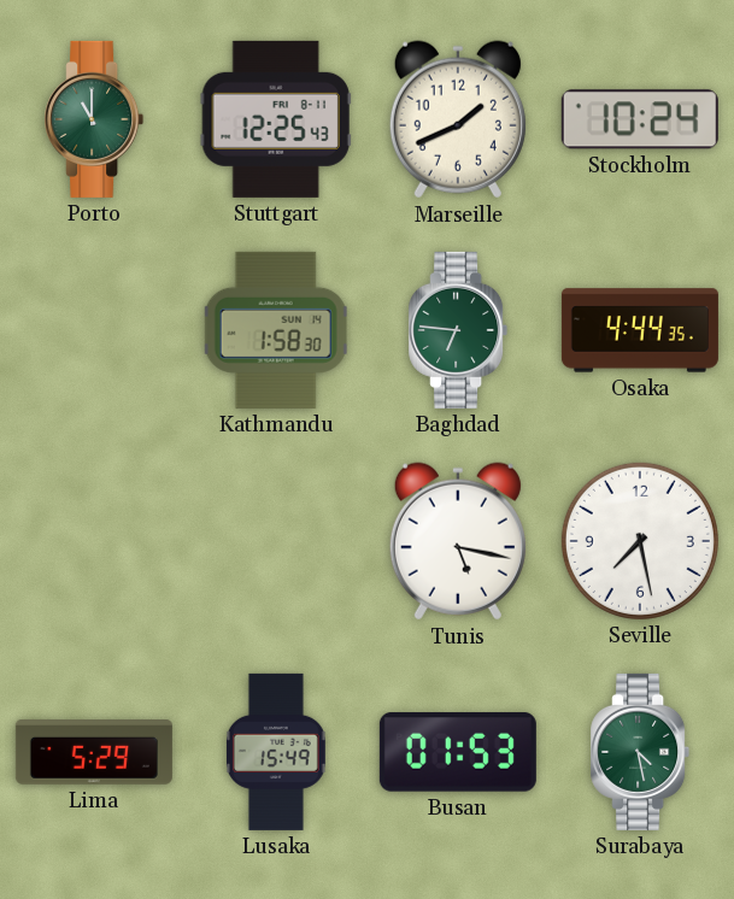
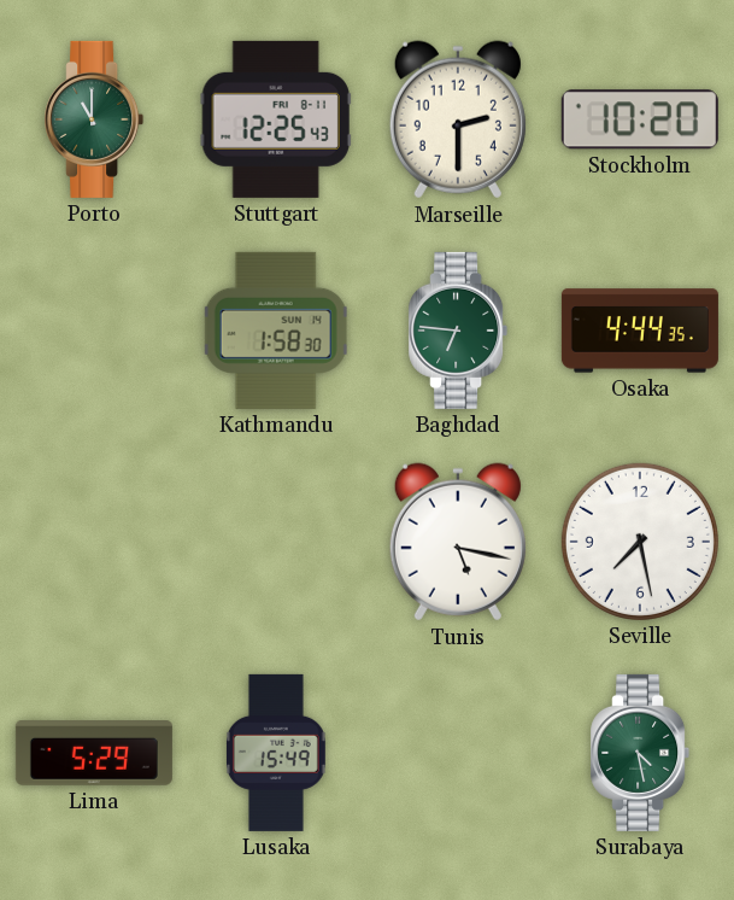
Marseille: 1:41 -> 2:30
Stockholm: 10:24 -> 10:20
Busan: 01:53 -> none
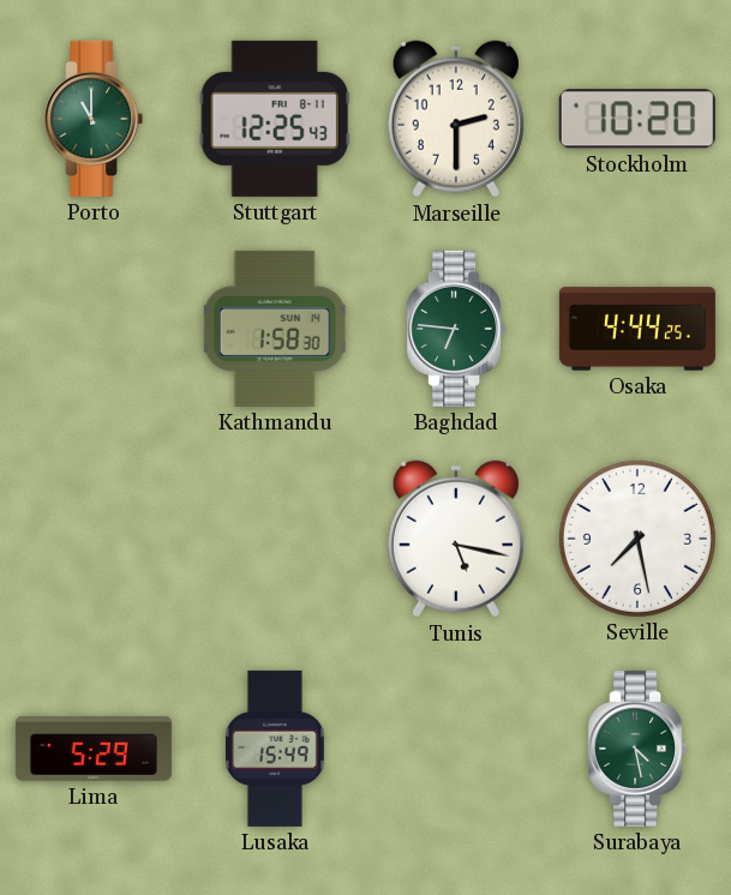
Osaka: 4:44:35 -> 4:44:25
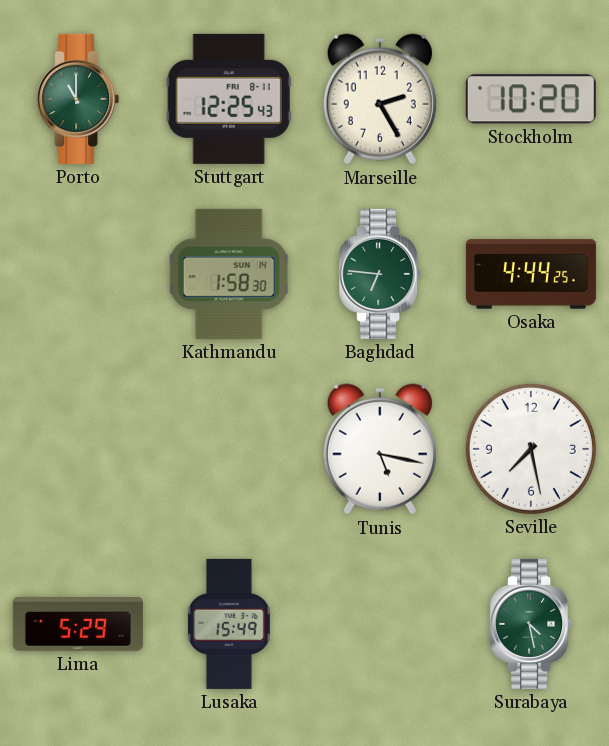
Marseille: 2:30 -> 2:25
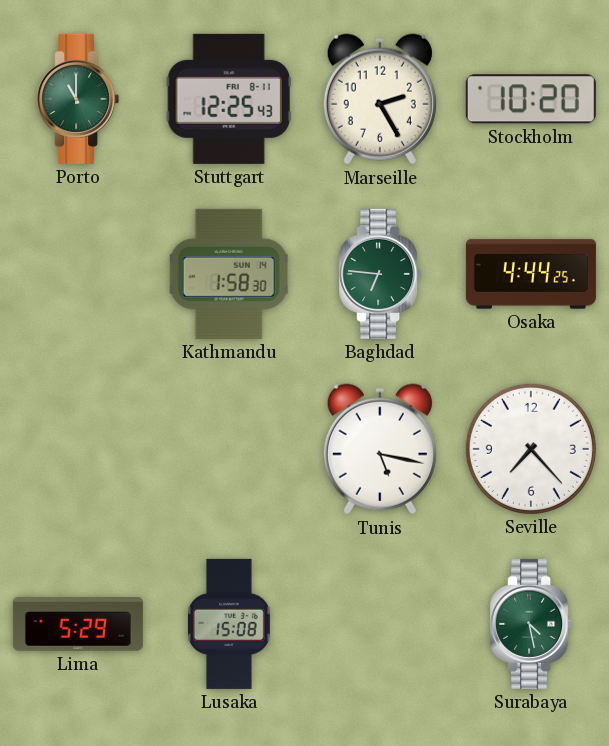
Seville: 7:28 -> 7:23
Lusaka: 15:49 -> 15:08
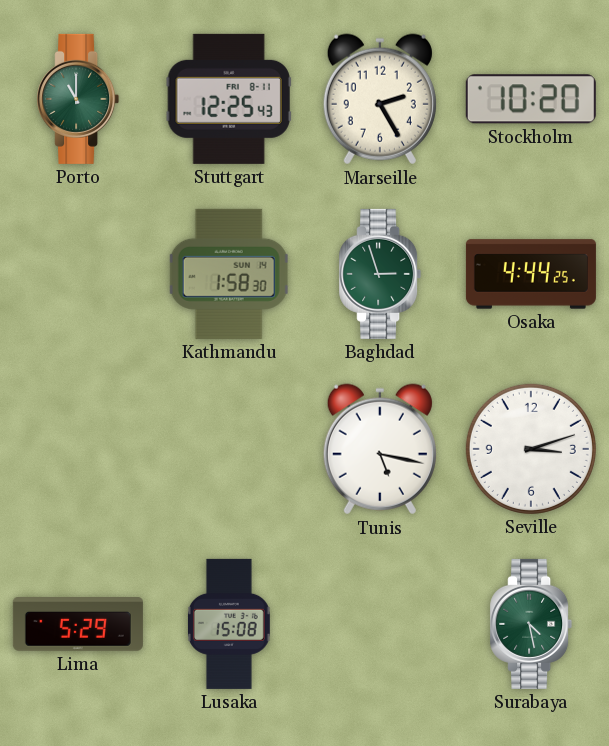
Baghdad: 6:46 -> 2:57
Seville: 7:23 -> 3:12
